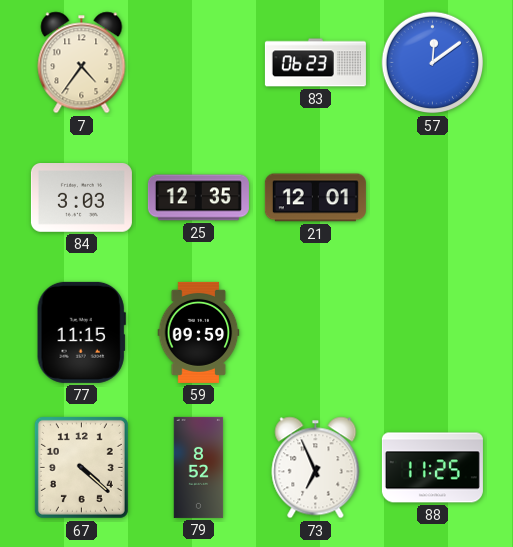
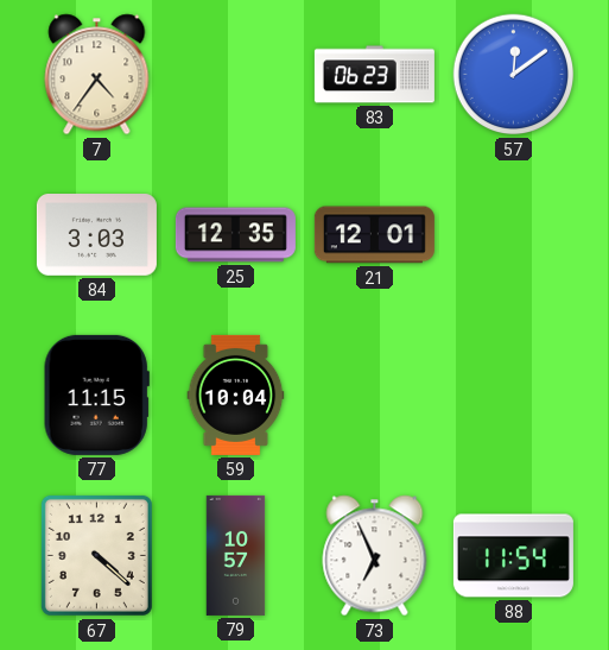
59: 09:59 -> 10:04
79: 8:52 -> 10:57
88: 11:25 -> 11:54
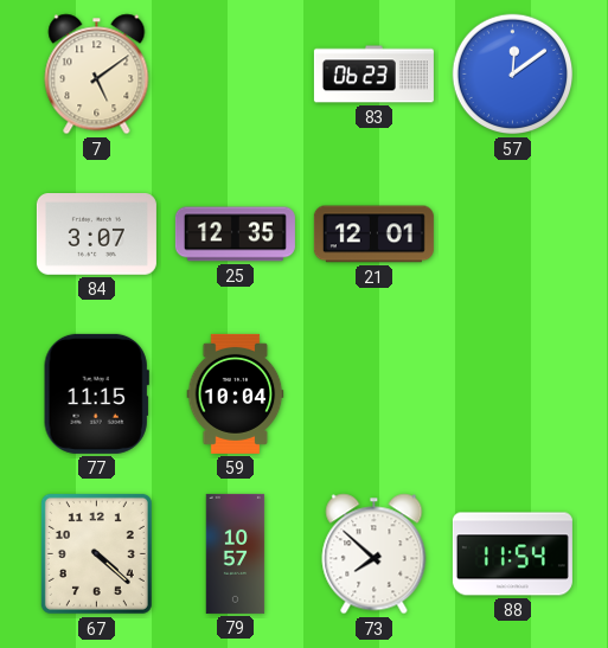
7: 4:36 -> 5:09
84: 3:03 -> 3:07
73: 6:56 -> 7:52
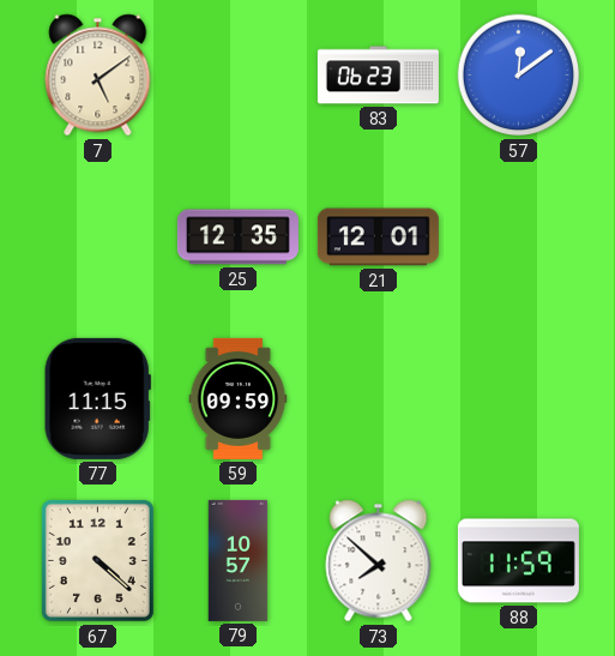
84: 3:07 -> none
59: 10:04 -> 09:59
88: 11:54 -> 11:59
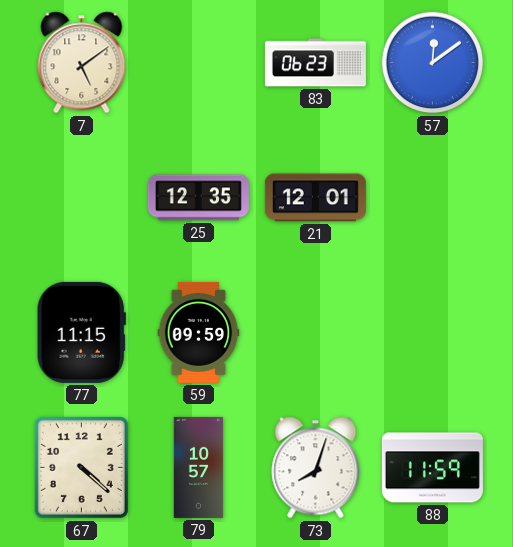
73: 7:52 -> 8:03
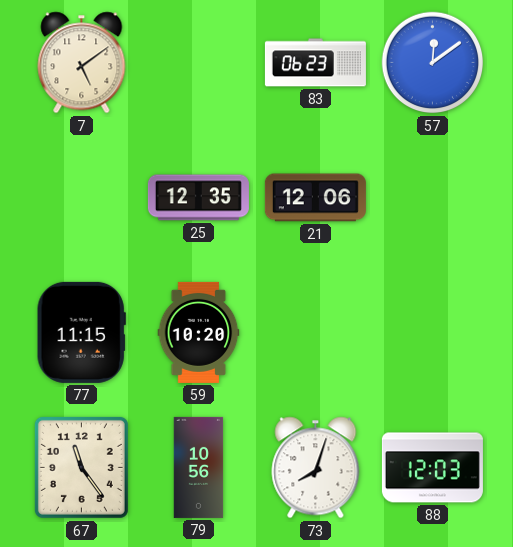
21: 12:01 -> 12:06
59: 09:59 -> 10:20
67: 4:22 -> 11:24
79: 10:57 -> 10:56
88: 11:59 -> 12:03
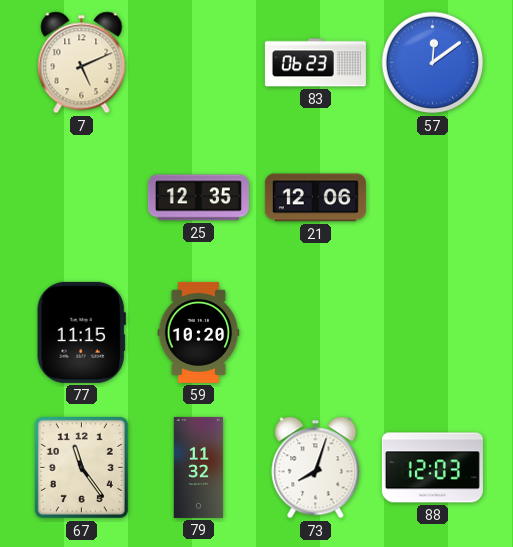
7: 5:09 -> 5:11
79: 10:56 -> 11:32
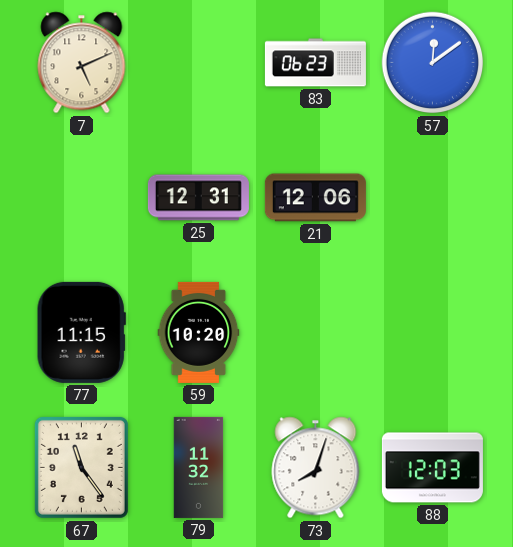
25: 12:35 -> 12:31
